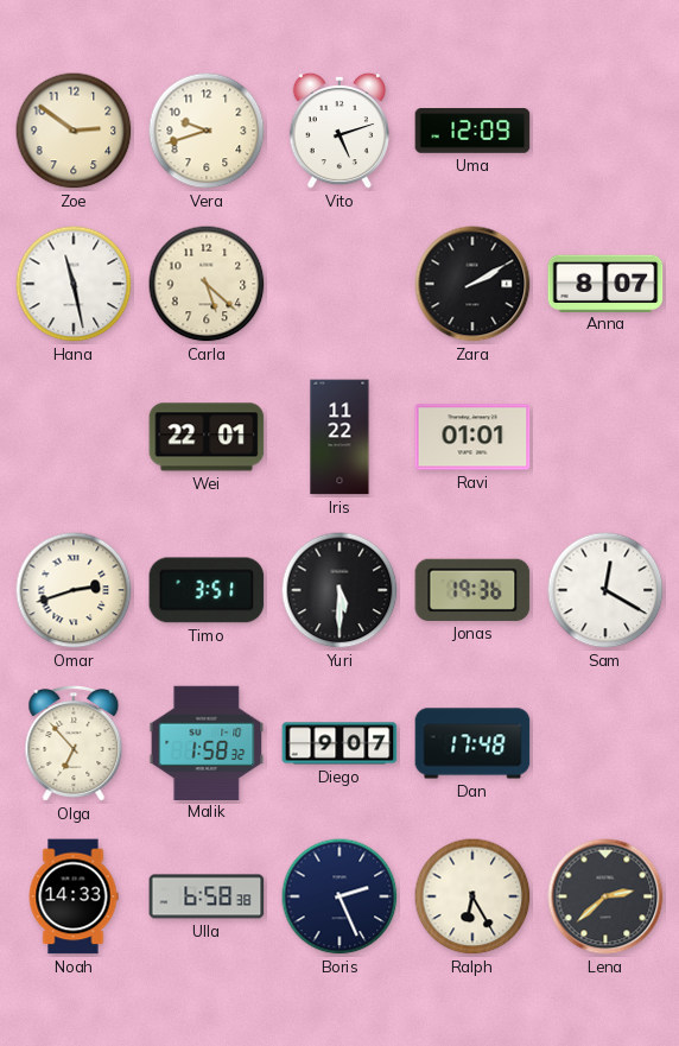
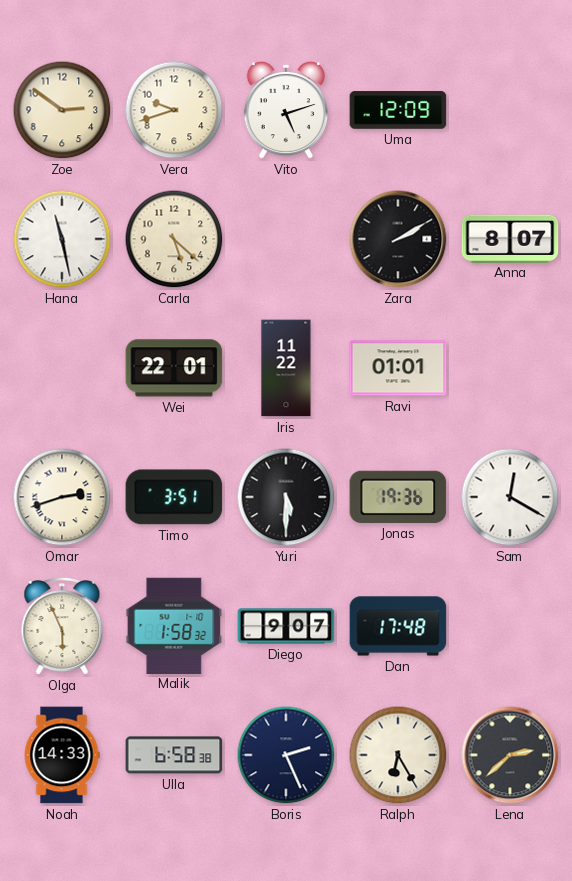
Olga: 6:53 -> 5:56
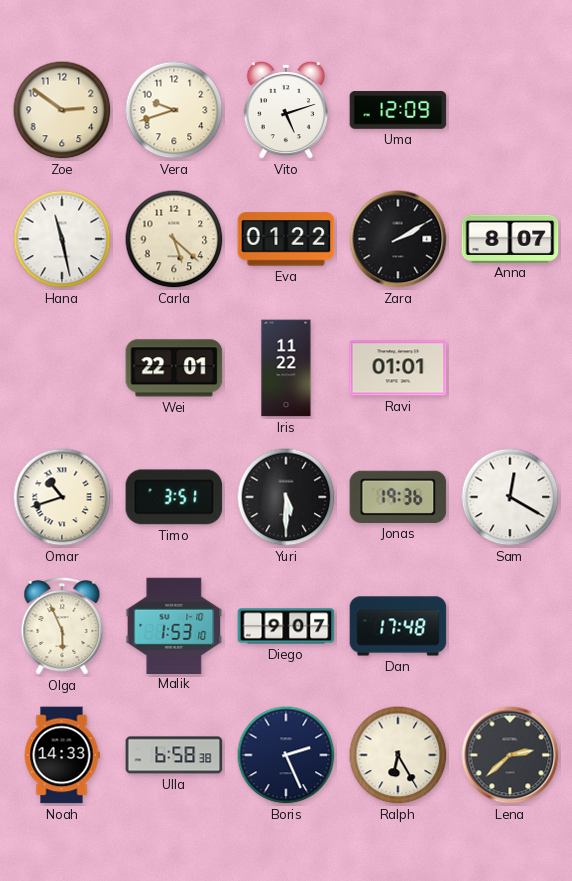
Eva: none -> 01:22
Omar: 2:42 -> 10:42
Malik: 1:58 -> 1:53
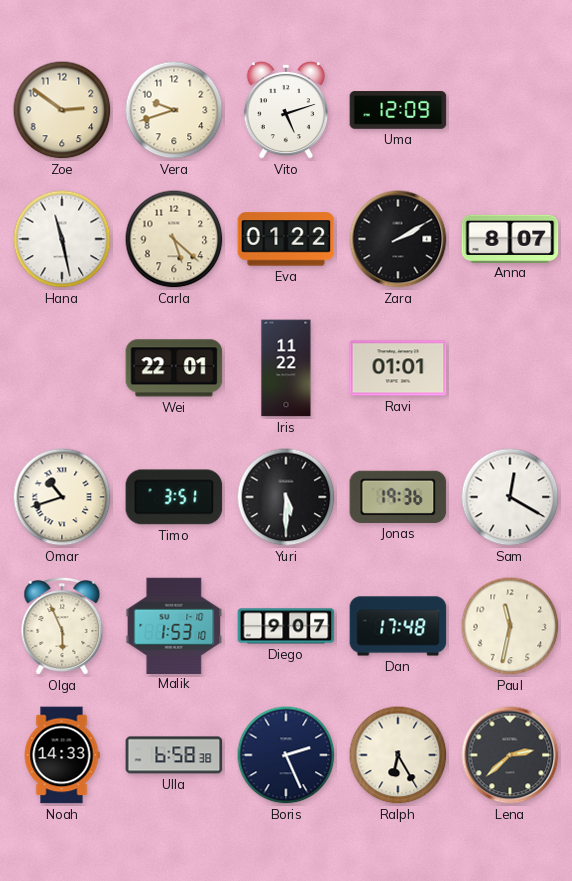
Paul: none -> 11:32
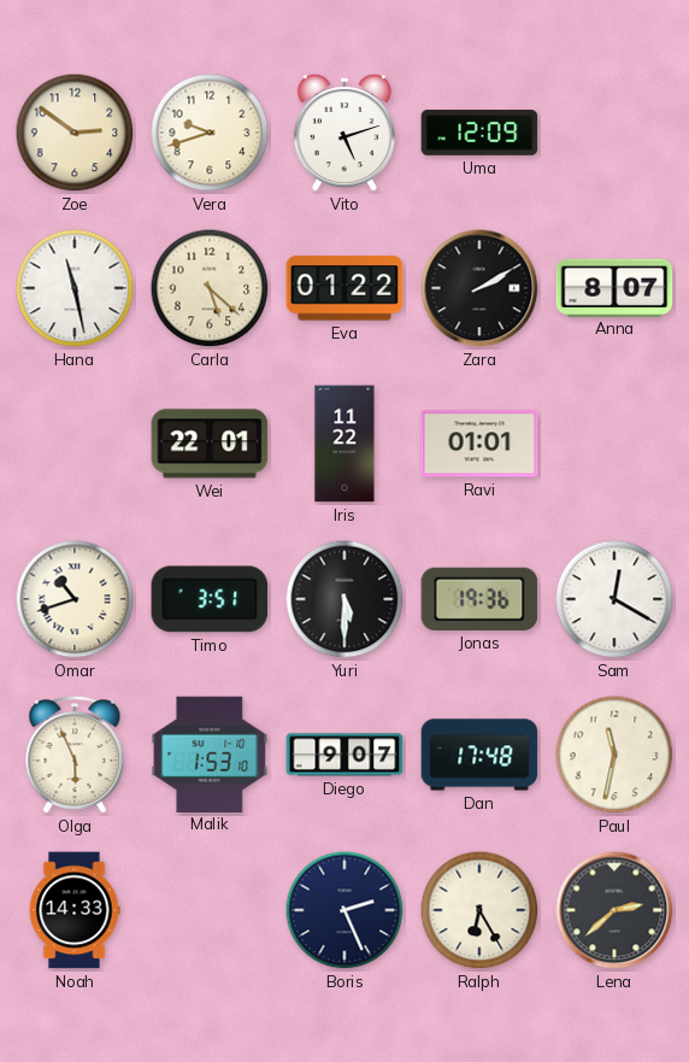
Ulla: 6:58 -> none
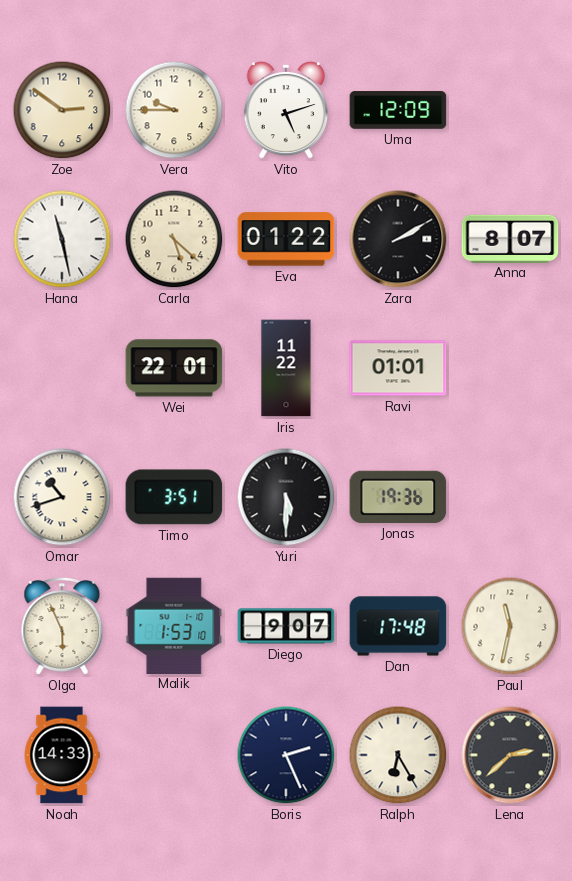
Vera: 9:42 -> 9:45
Sam: 12:20 -> none
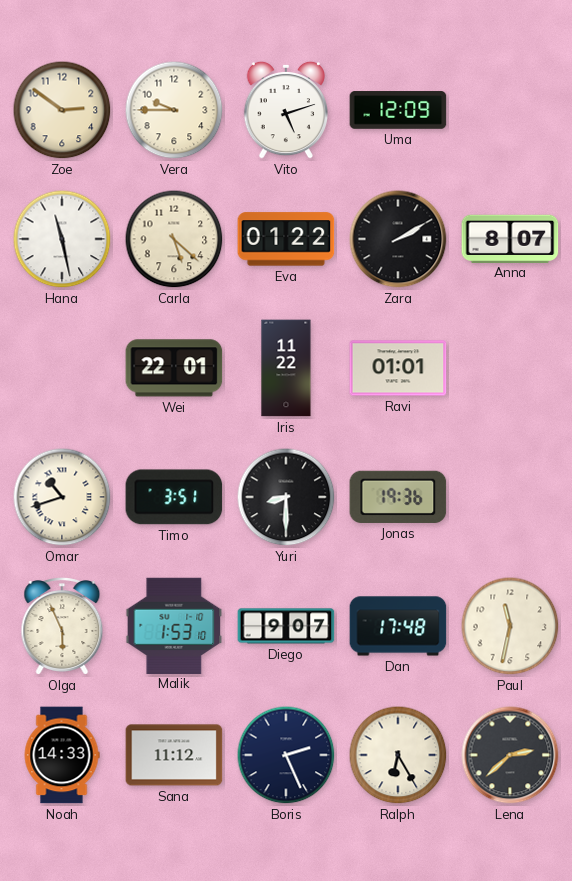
Yuri: 5:30 -> 8:30
Sana: none -> 11:12
